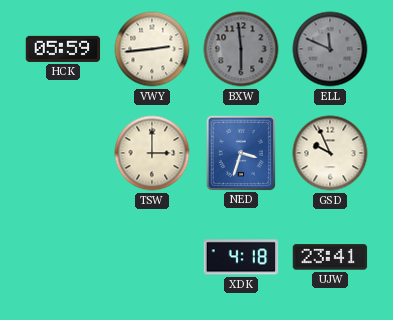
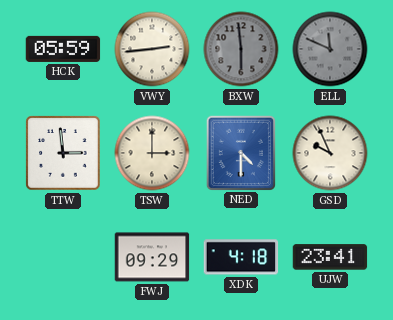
TTW: none -> 2:59
NED: 3:33 -> 4:30
FWJ: none -> 09:29
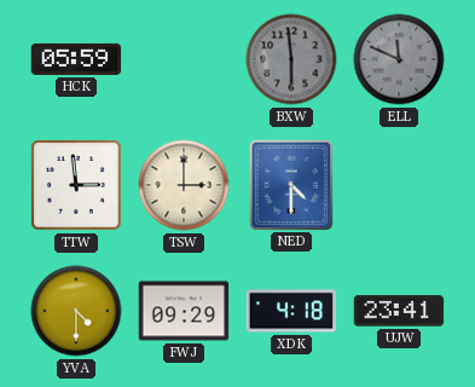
VWY: 2:44 -> none
GSD: 9:56 -> none
YVA: none -> 4:30
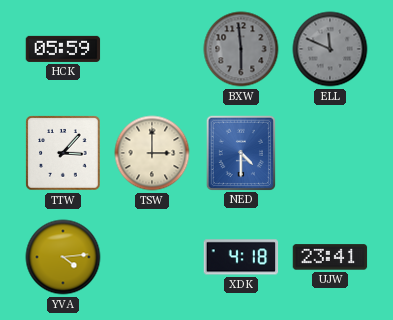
TTW: 2:59 -> 3:07
YVA: 4:30 -> 4:14
FWJ: 09:29 -> none
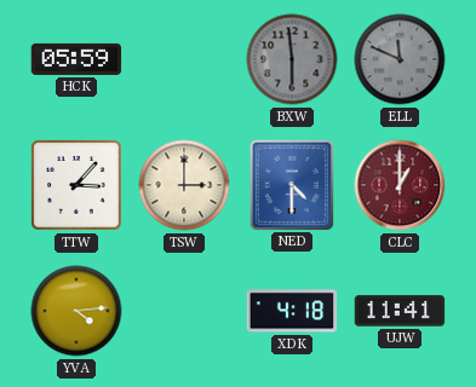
CLC: none -> 1:00
UJW: 23:41 -> 11:41
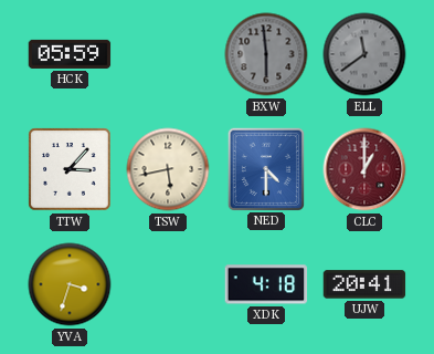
ELL: 11:49 -> 11:39
TSW: 3:00 -> 5:43
YVA: 4:14 -> 3:33
UJW: 11:41 -> 20:41
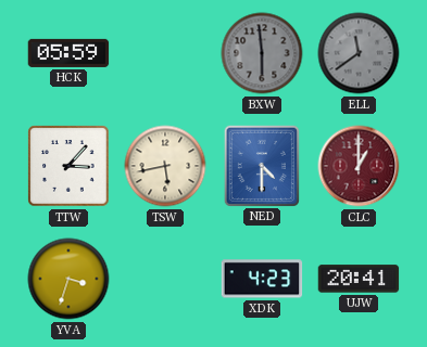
XDK: 4:18 -> 4:23
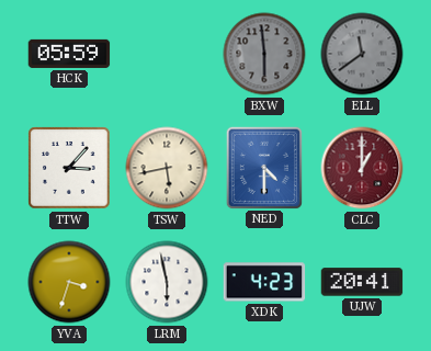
LRM: none -> 5:58
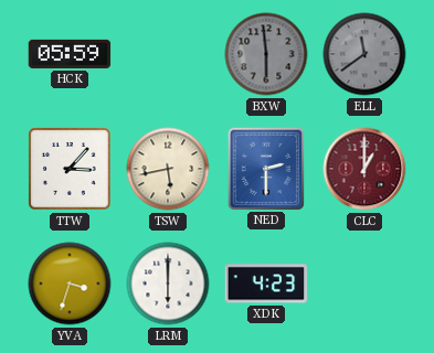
NED: 4:30 -> 2:30
LRM: 5:58 -> 6:00
UJW: 20:41 -> none
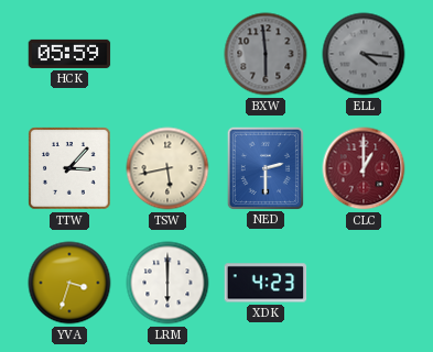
ELL: 11:39 -> 4:16
